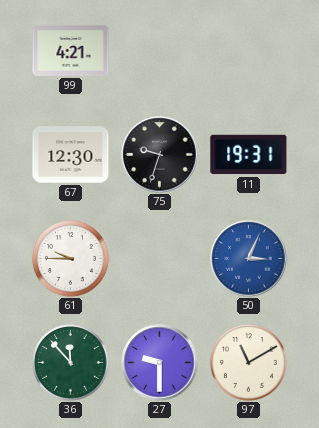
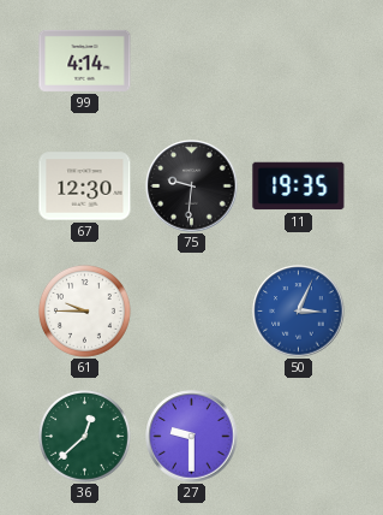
99: 4:21 -> 4:14
75: 9:33 -> 9:31
11: 19:31 -> 19:35
36: 11:53 -> 12:38
97: 11:10 -> none
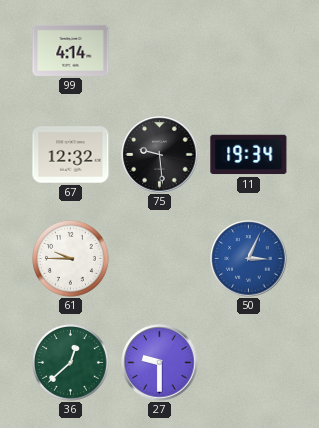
67: 12:30 -> 12:32
75: 9:31 -> 9:29
11: 19:35 -> 19:34
